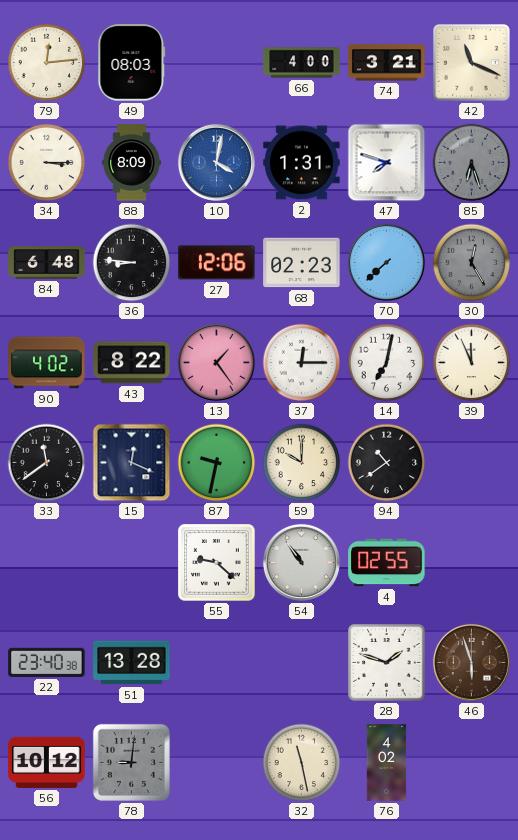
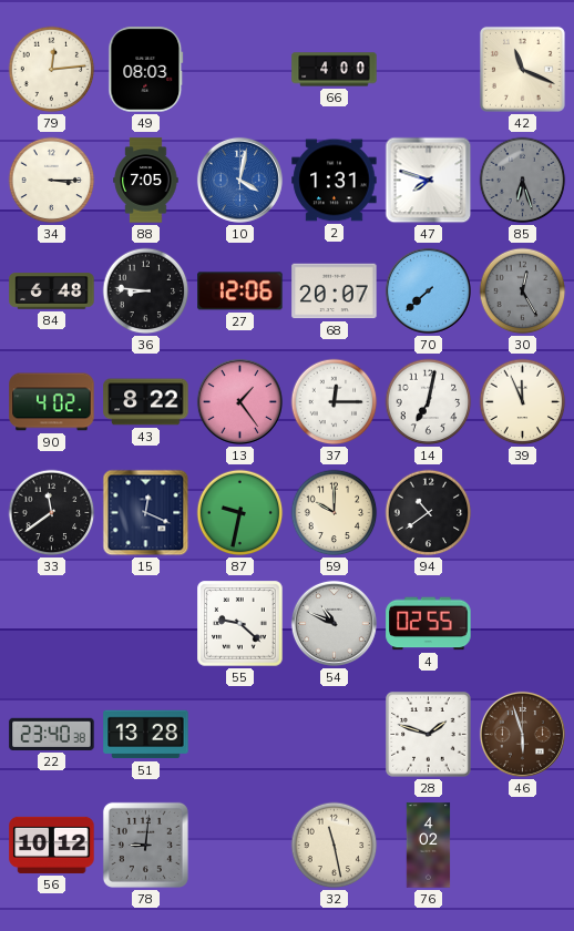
74: 3:21 -> none
88: 8:09 -> 7:05
68: 02:23 -> 20:07
54: 10:54 -> 10:49
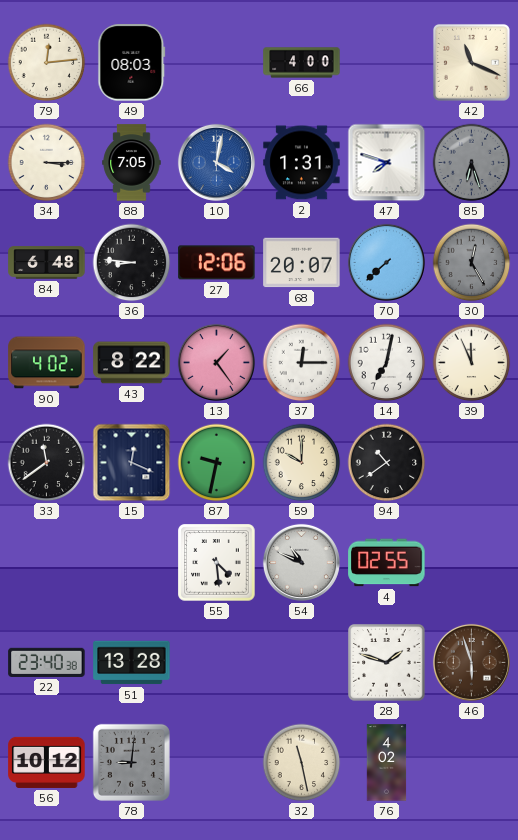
55: 9:22 -> 4:29
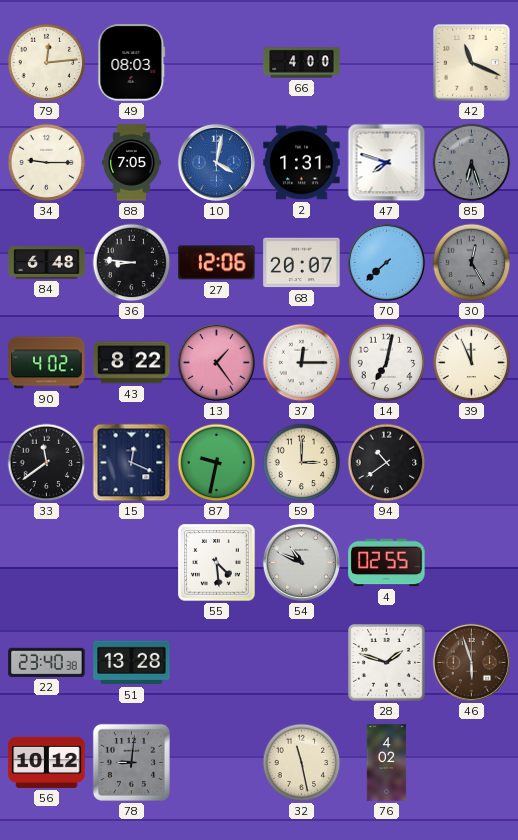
34: 3:15 -> 9:15
59: 10:00 -> 3:00
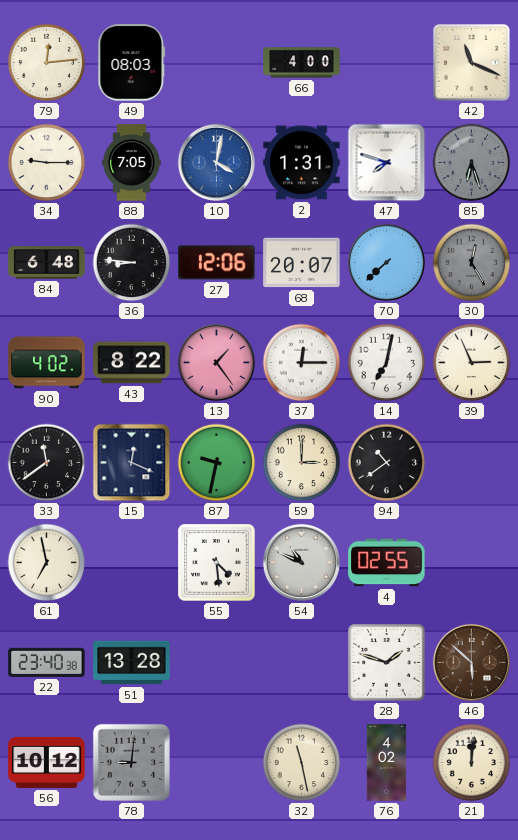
39: 11:56 -> 2:56
61: none -> 6:58
46: 5:57 -> 5:52
21: none -> 12:01
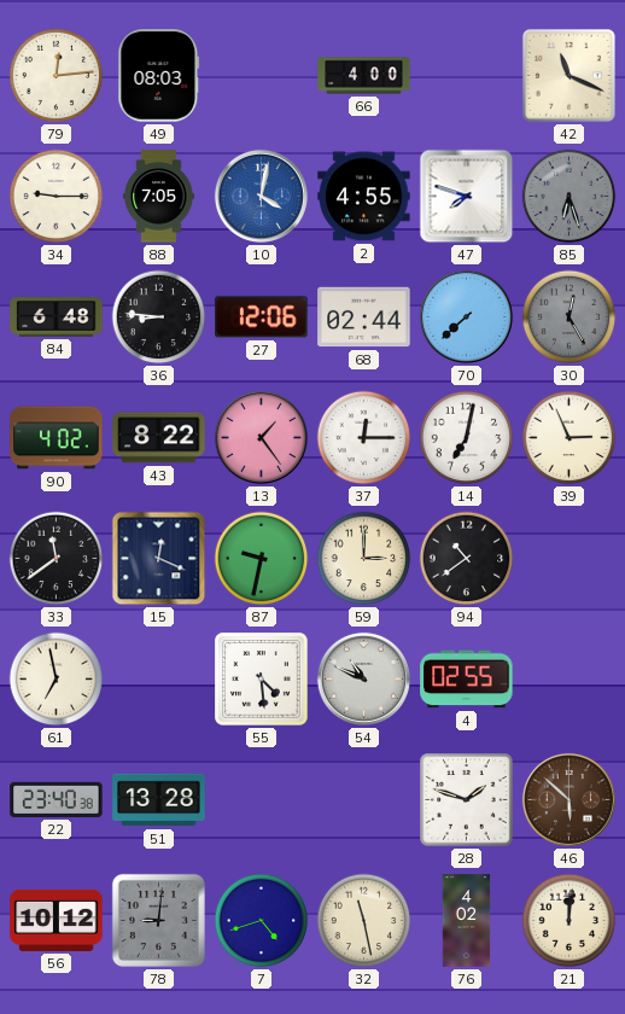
2: 1:31 -> 4:55
68: 20:07 -> 02:44
7: none -> 4:42
